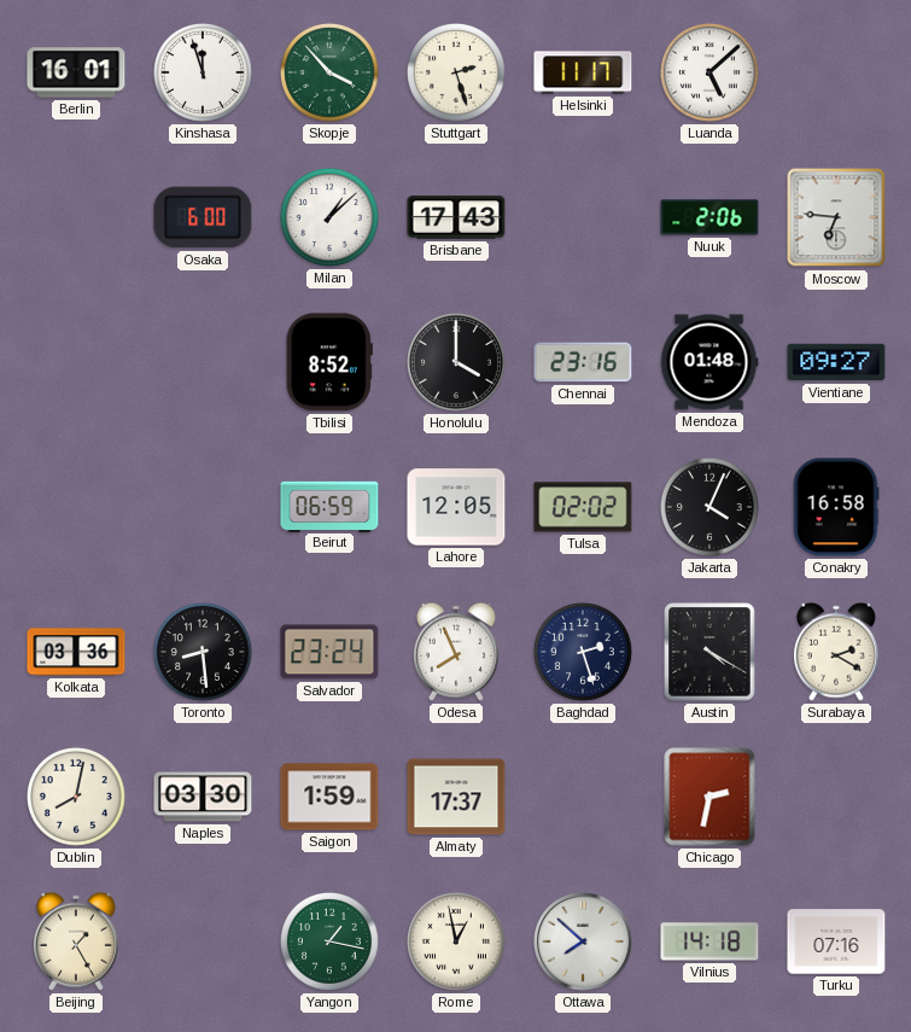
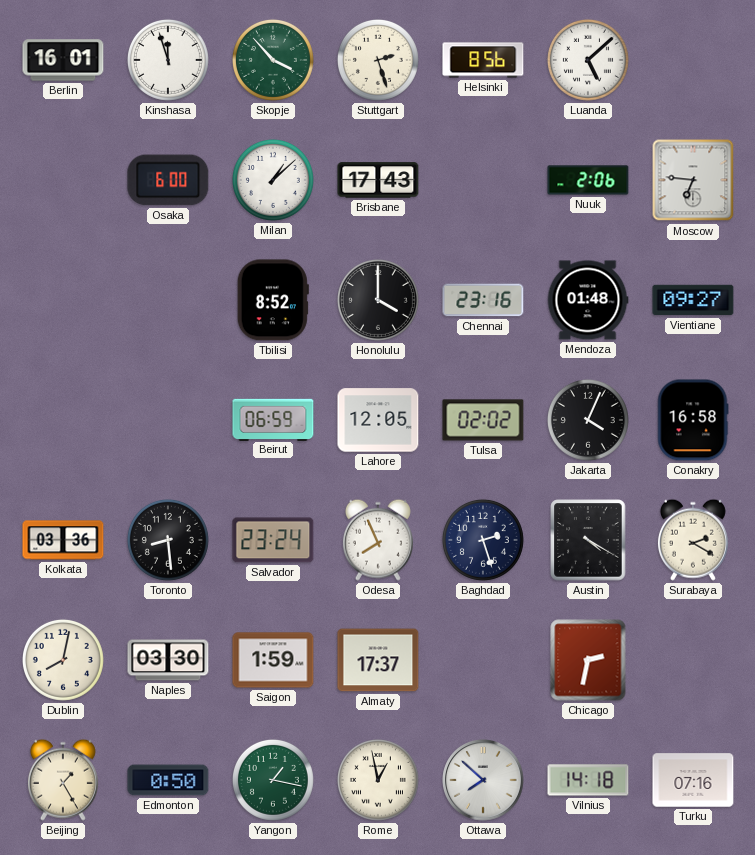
Helsinki: 11:17 -> 8:56
Edmonton: none -> 0:50
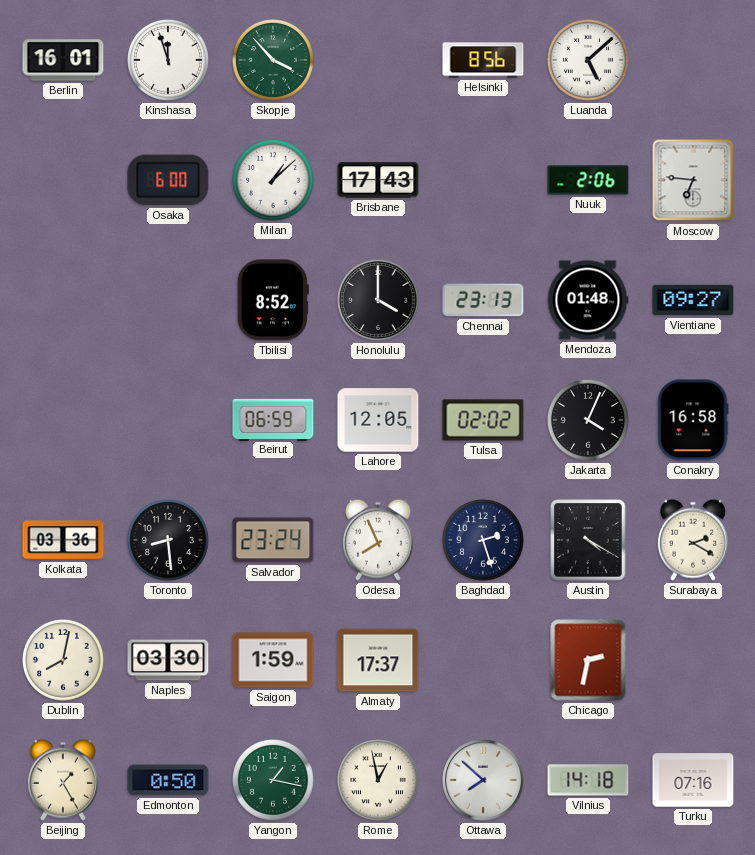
Stuttgart: 2:27 -> none
Chennai: 23:16 -> 23:13
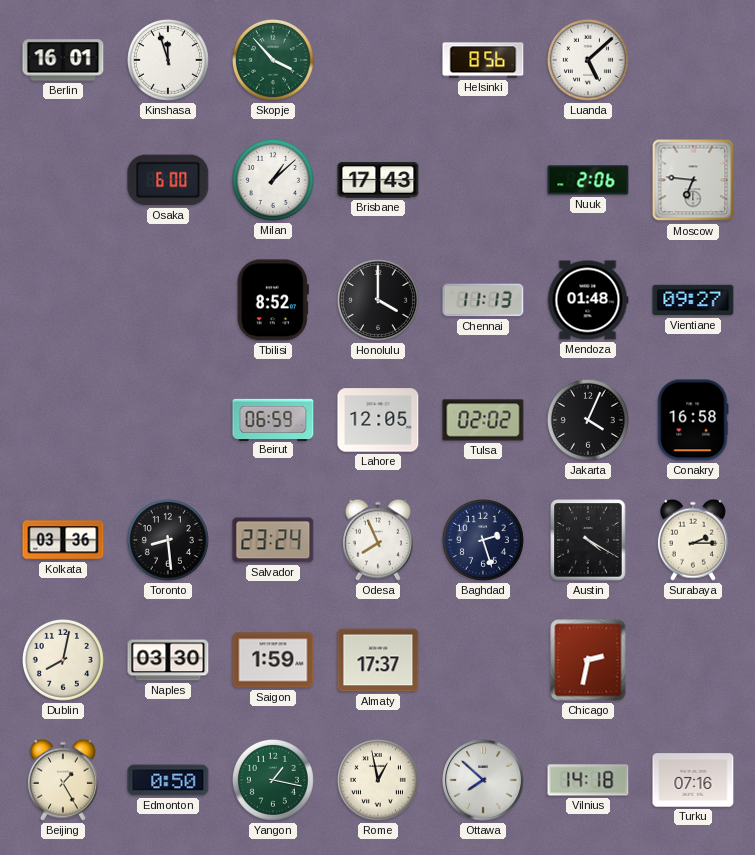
Chennai: 23:13 -> 11:13
Surabaya: 2:20 -> 2:15
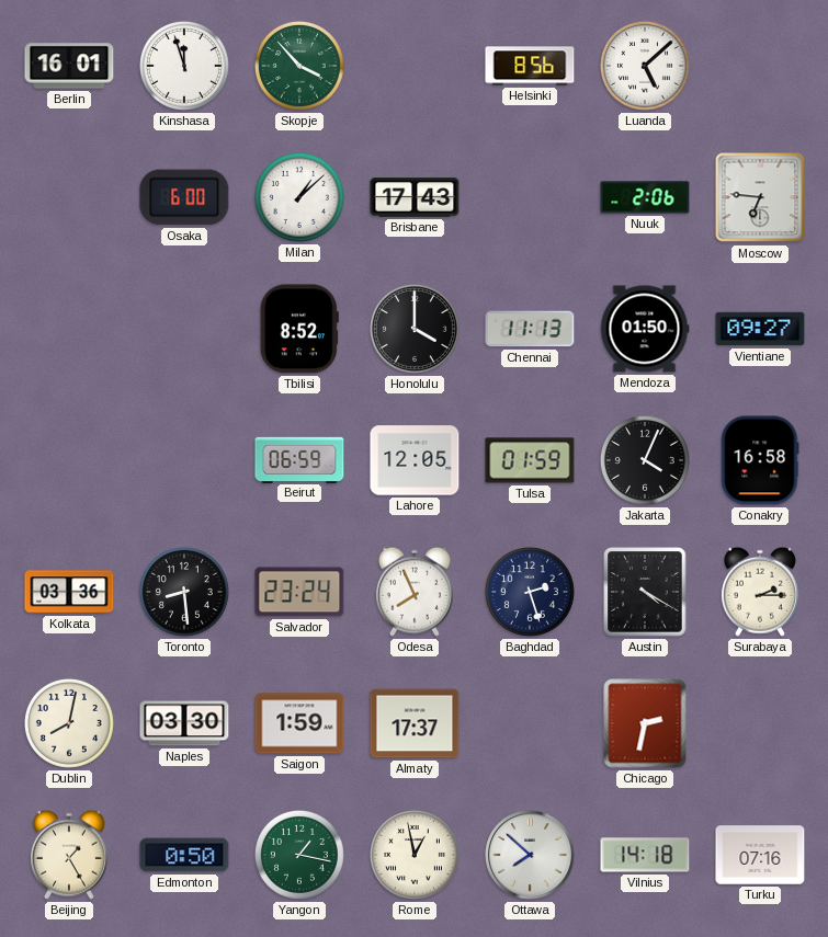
Mendoza: 01:48 -> 01:50
Tulsa: 02:02 -> 01:59
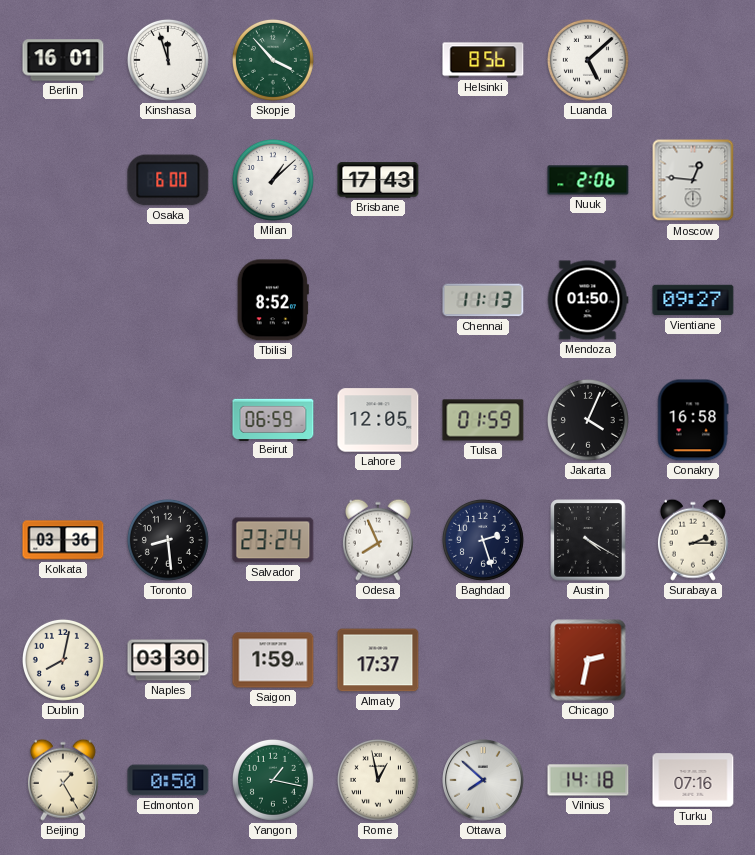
Moscow: 6:46 -> 12:46
Honolulu: 4:00 -> none
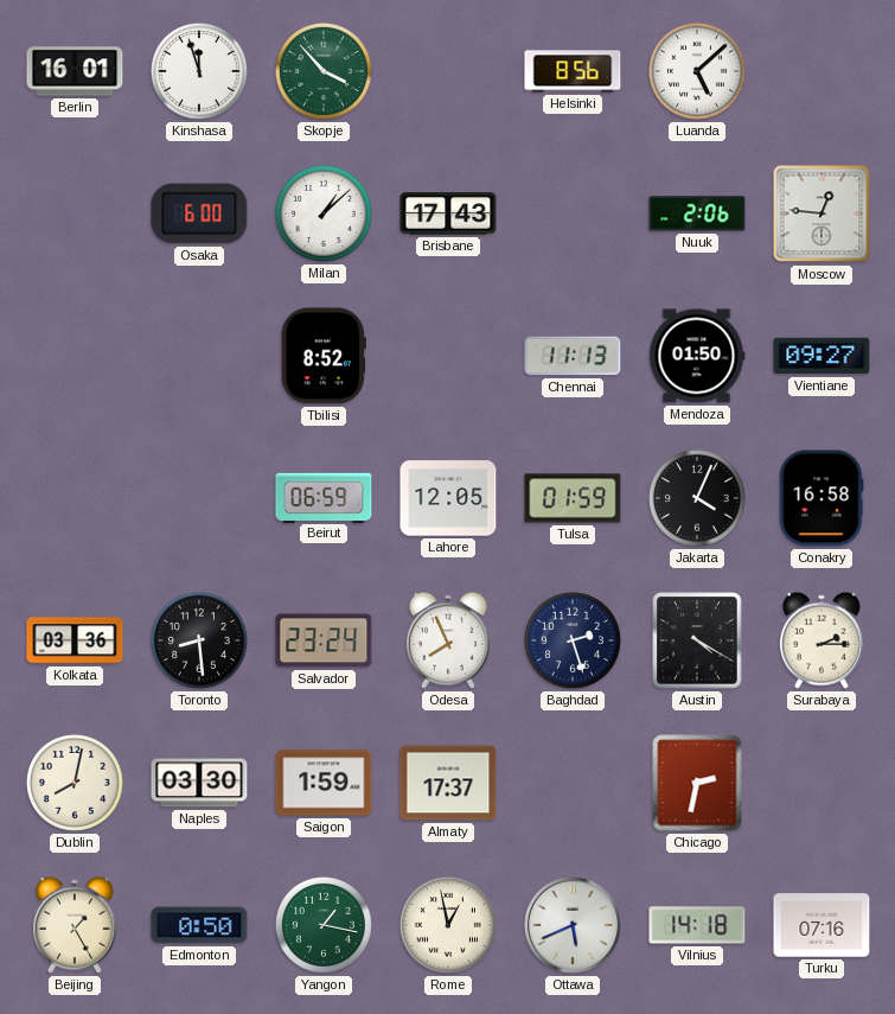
Ottawa: 7:52 -> 5:41
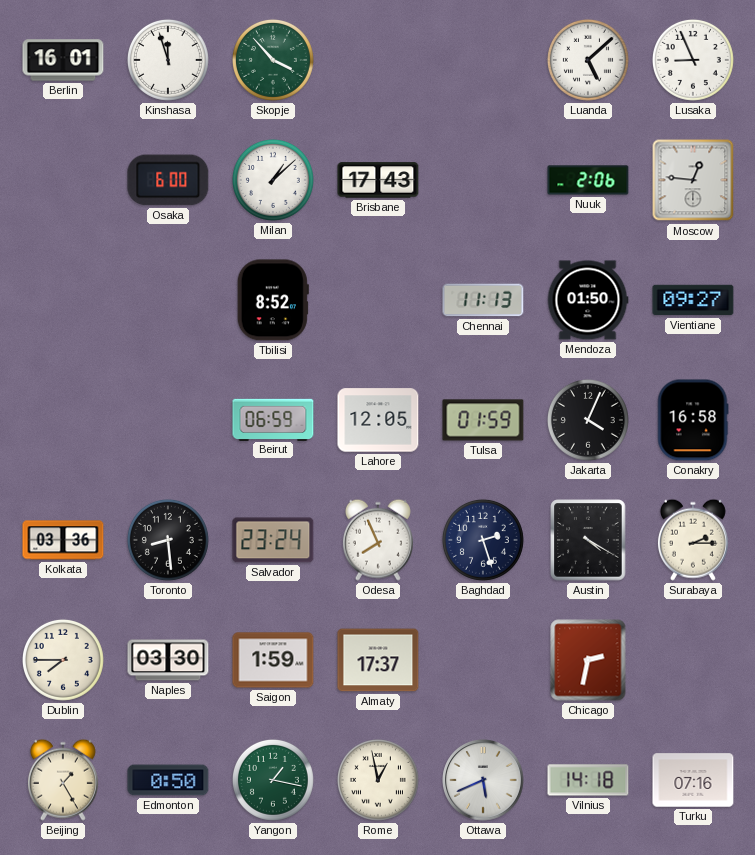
Helsinki: 8:56 -> none
Lusaka: none -> 8:56
Dublin: 8:02 -> 7:45
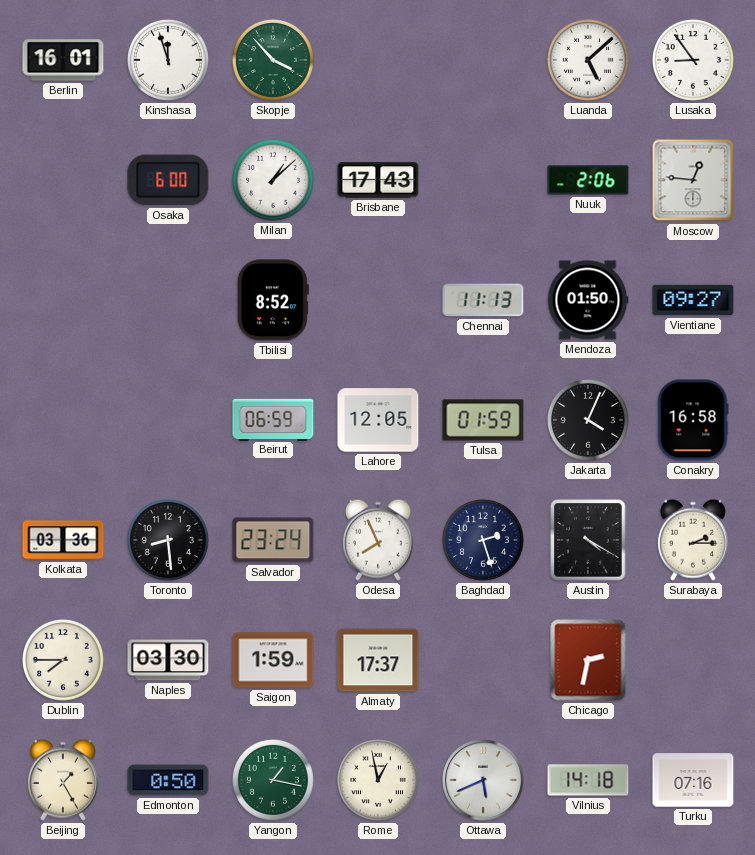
Lusaka: 8:56 -> 8:54
